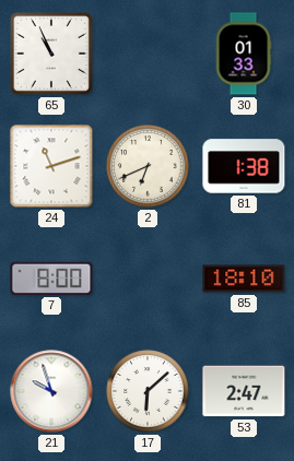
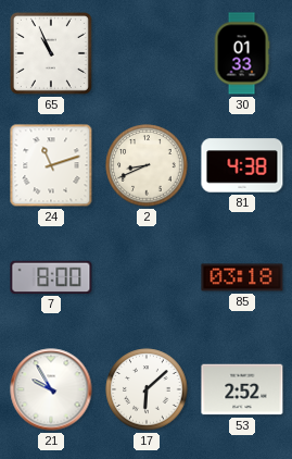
2: 6:41 -> 8:41
81: 1:38 -> 4:38
85: 18:10 -> 03:18
21: 9:57 -> 9:55
53: 2:47 -> 2:52
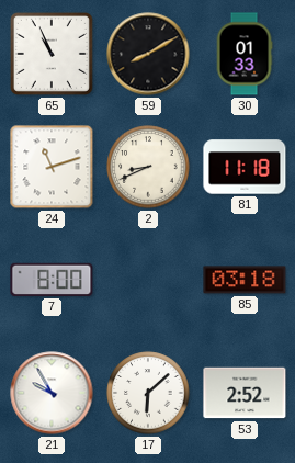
59: none -> 8:10
81: 4:38 -> 11:18
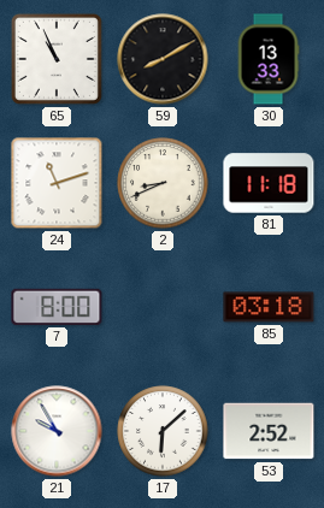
30: 01:33 -> 13:33
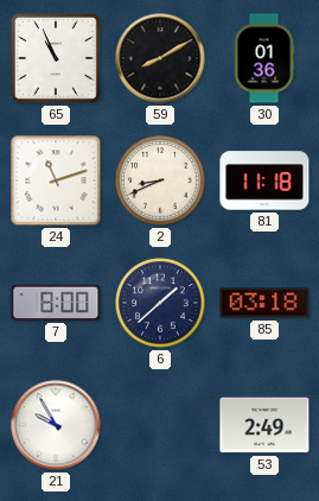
30: 13:33 -> 01:36
6: none -> 1:38
17: 6:08 -> none
53: 2:52 -> 2:49
